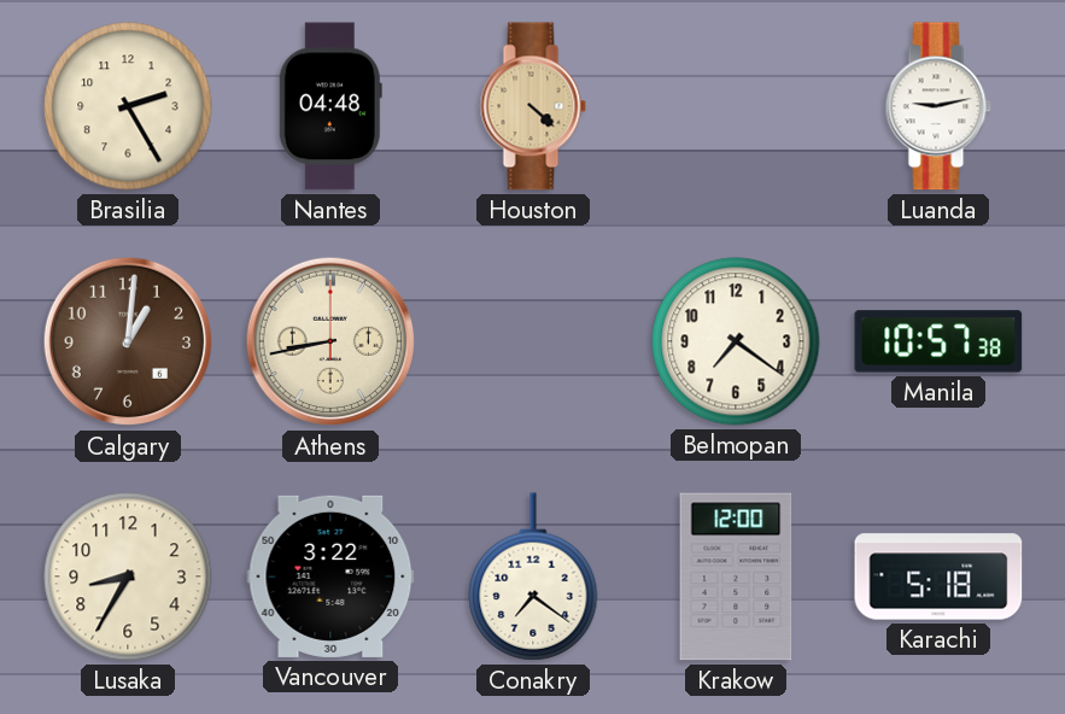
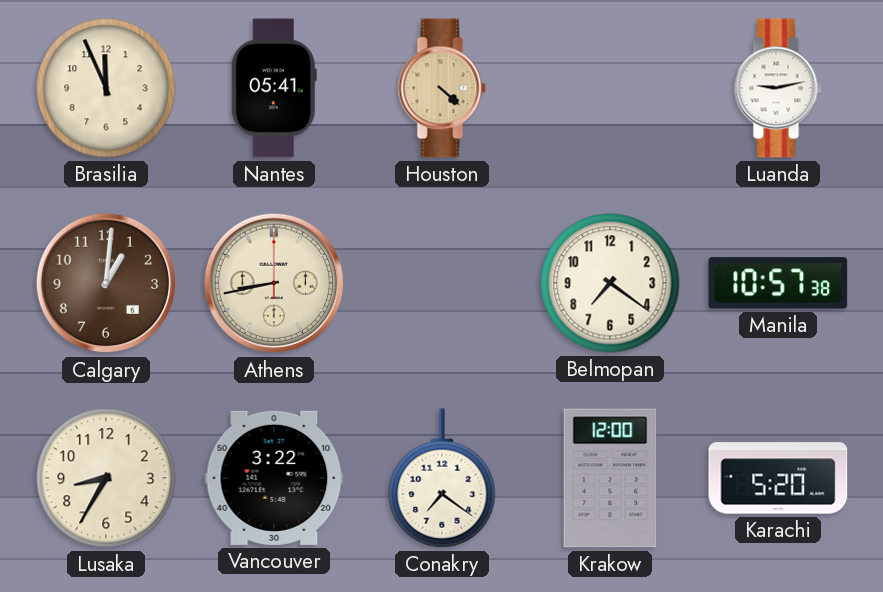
Brasilia: 2:25 -> 11:56
Nantes: 04:48 -> 05:41
Karachi: 5:18 -> 5:20
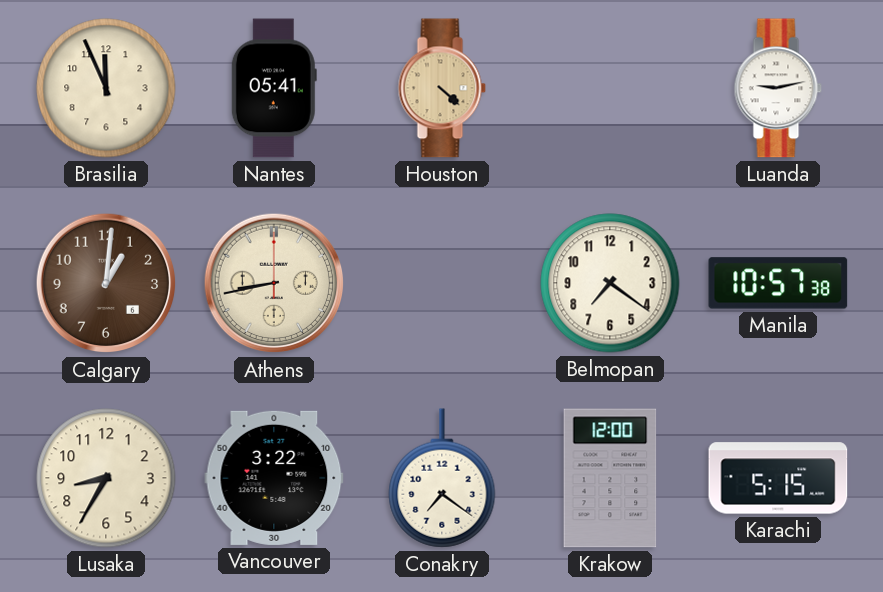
Karachi: 5:20 -> 5:15
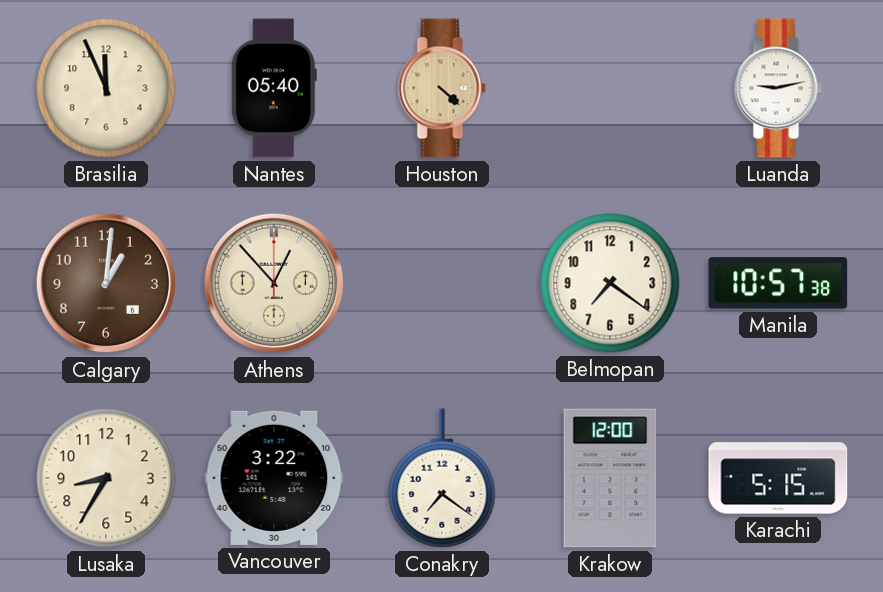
Nantes: 05:41 -> 05:40
Athens: 8:43 -> 12:53
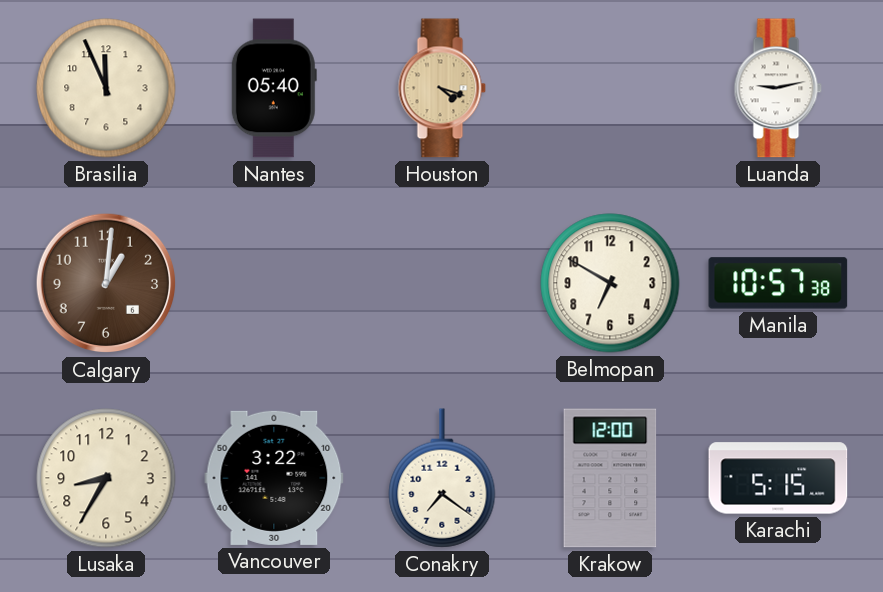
Houston: 4:22 -> 4:18
Athens: 12:53 -> none
Belmopan: 7:21 -> 6:50
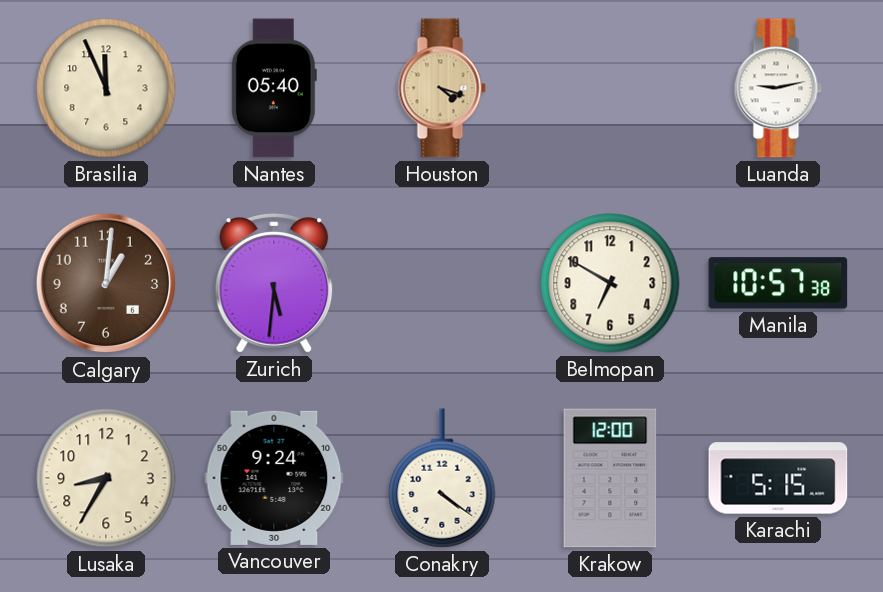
Zurich: none -> 5:31
Vancouver: 3:22 -> 9:24
Conakry: 7:21 -> 4:21
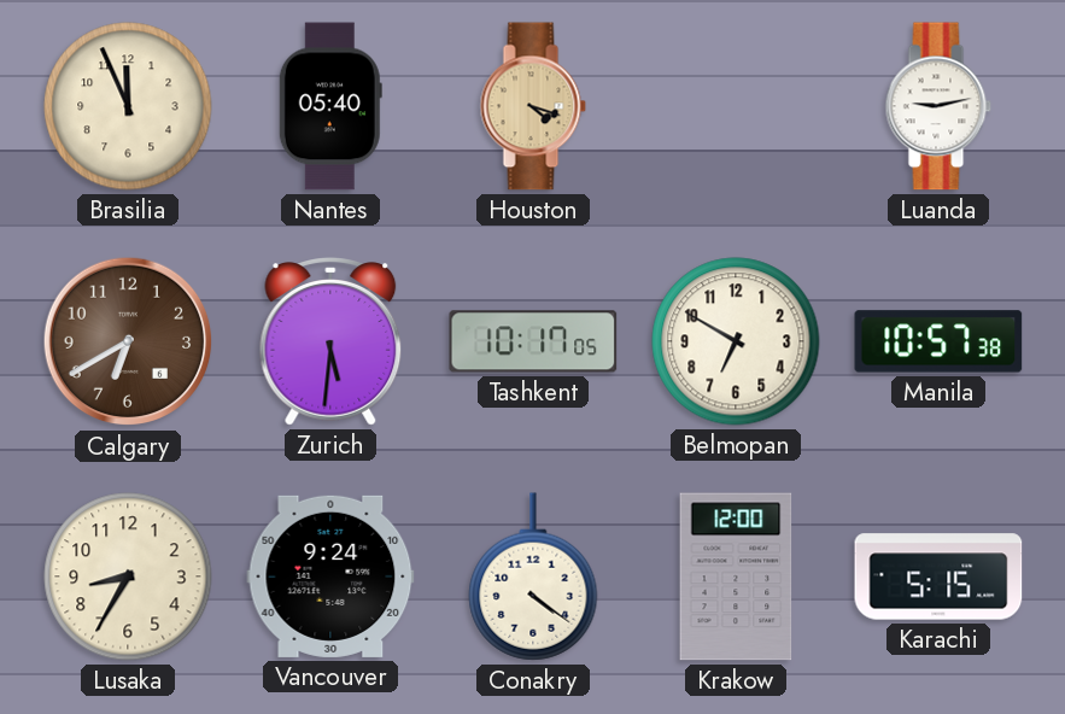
Calgary: 1:01 -> 6:40
Tashkent: none -> 10:17
